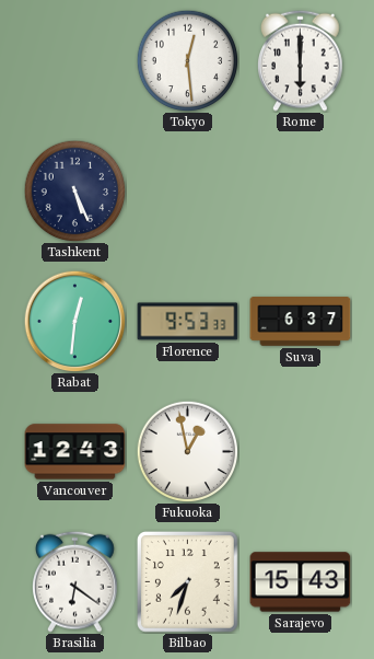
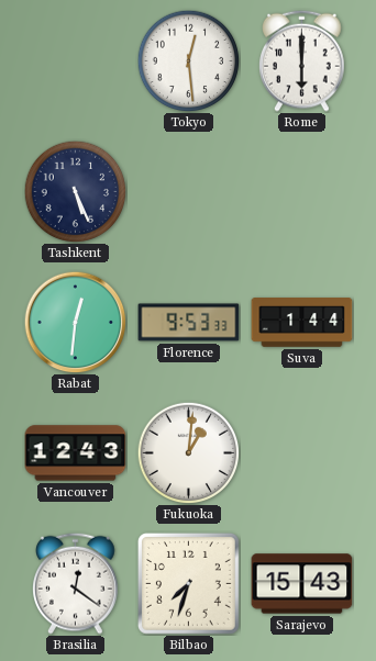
Suva: 6:37 -> 1:44
Fukuoka: 12:58 -> 1:01
Brasilia: 6:21 -> 12:21
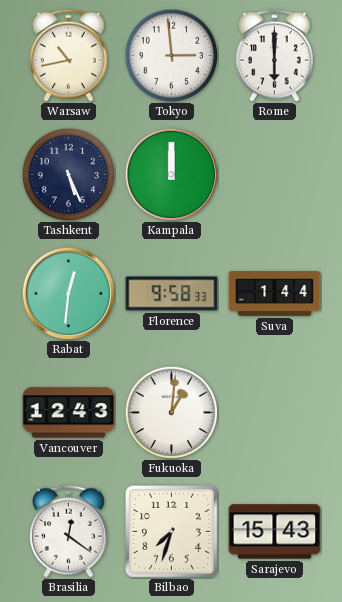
Warsaw: none -> 10:43
Tokyo: 12:29 -> 2:59
Kampala: none -> 12:00
Florence: 9:53 -> 9:58
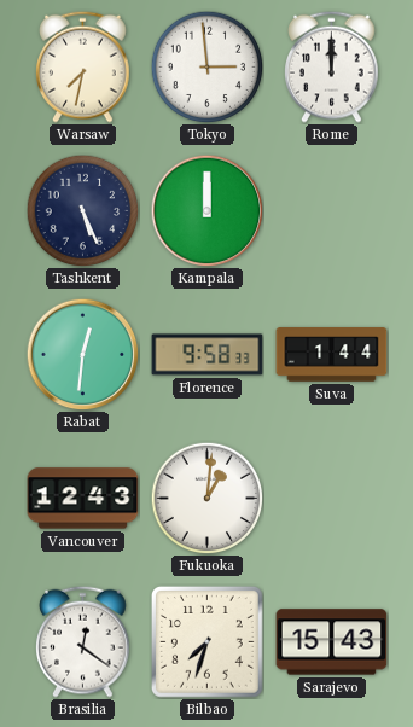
Warsaw: 10:43 -> 7:32
Rome: 6:00 -> 12:00
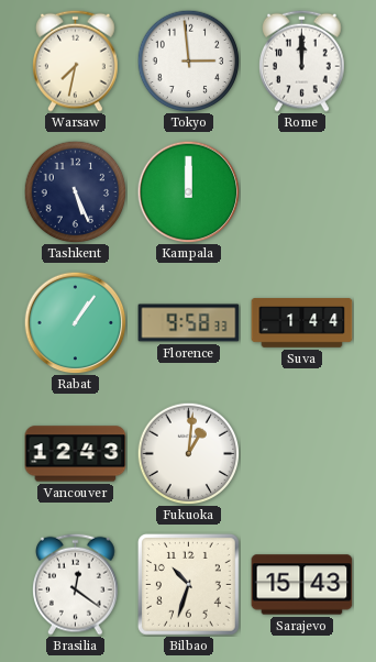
Rabat: 12:31 -> 1:06
Bilbao: 7:33 -> 10:33
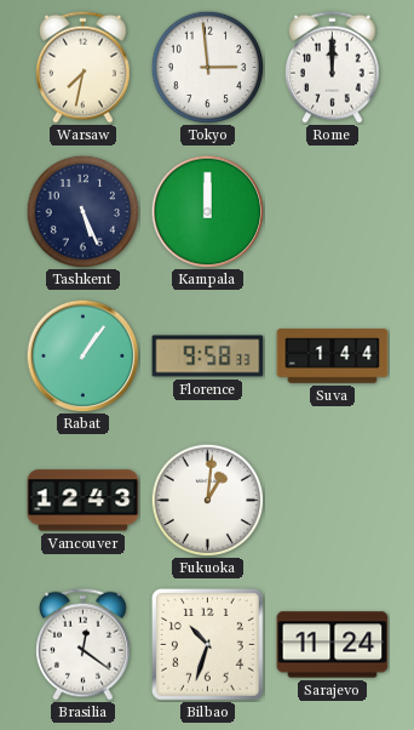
Sarajevo: 15:43 -> 11:24
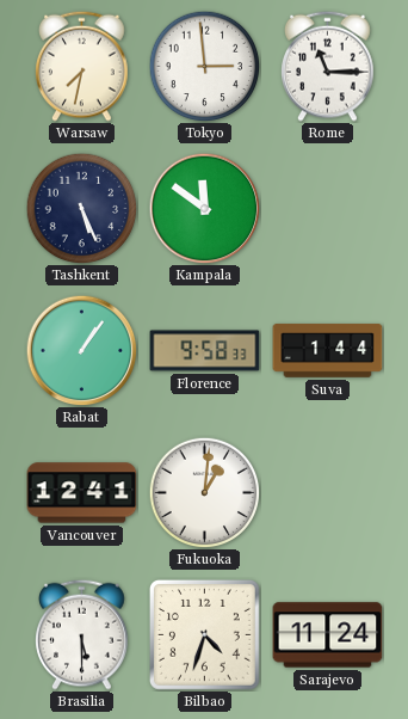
Rome: 12:00 -> 11:15
Kampala: 12:00 -> 11:51
Vancouver: 12:43 -> 12:41
Brasilia: 12:21 -> 5:30
Bilbao: 10:33 -> 4:33
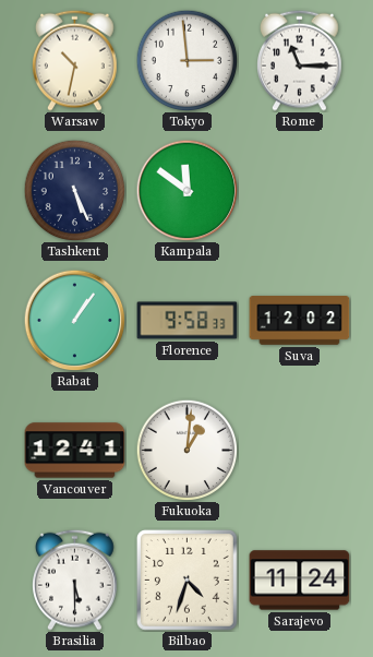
Warsaw: 7:32 -> 10:32
Suva: 1:44 -> 12:02
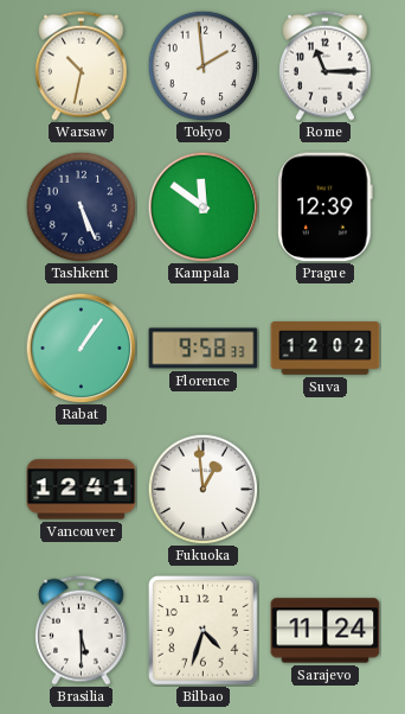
Tokyo: 2:59 -> 1:59
Prague: none -> 12:39
Fukuoka: 1:01 -> 12:59
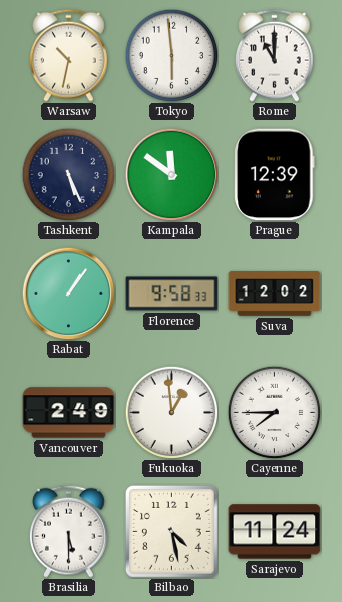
Tokyo: 1:59 -> 5:59
Rome: 11:15 -> 11:00
Vancouver: 12:41 -> 2:49
Cayenne: none -> 7:45
Bilbao: 4:33 -> 4:28
